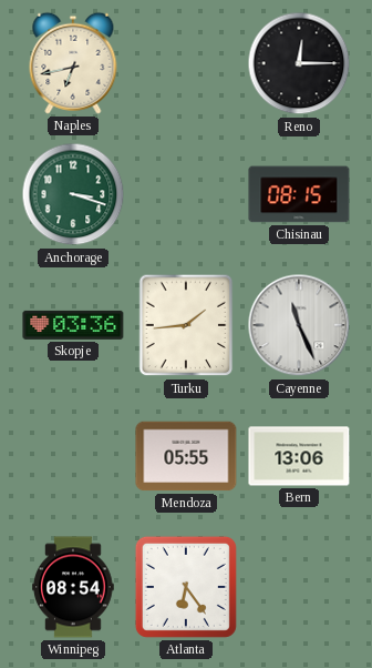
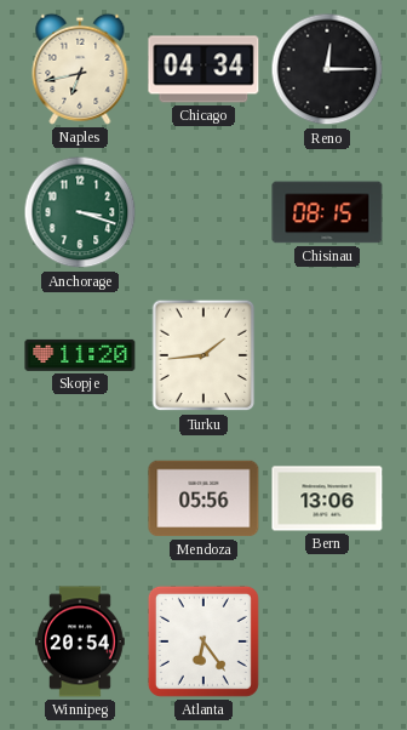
Chicago: none -> 04:34
Skopje: 03:36 -> 11:20
Cayenne: 11:26 -> none
Mendoza: 05:55 -> 05:56
Winnipeg: 08:54 -> 20:54
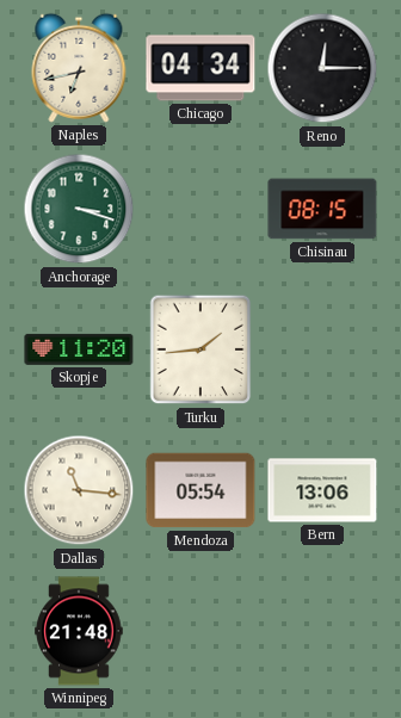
Dallas: none -> 11:16
Mendoza: 05:56 -> 05:54
Winnipeg: 20:54 -> 21:48
Atlanta: 6:24 -> none
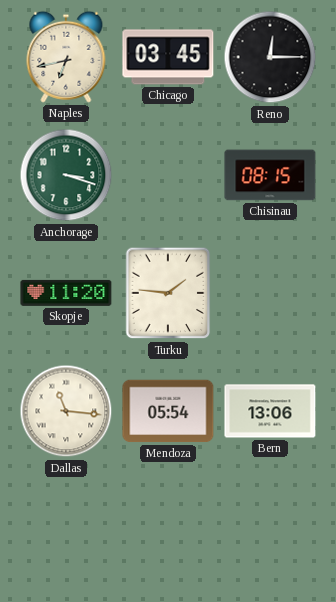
Chicago: 04:34 -> 03:45
Turku: 1:44 -> 1:46
Winnipeg: 21:48 -> none
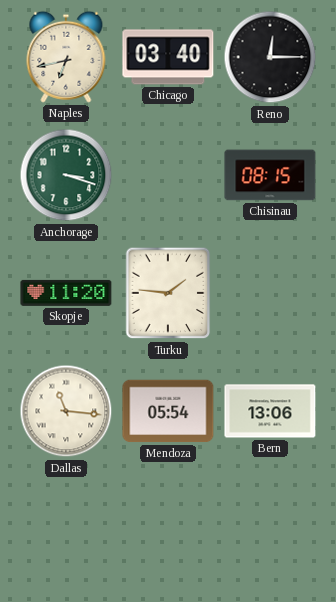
Chicago: 03:45 -> 03:40
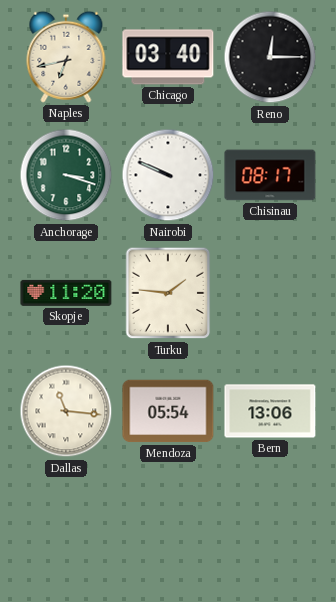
Nairobi: none -> 9:49
Chisinau: 08:15 -> 08:17
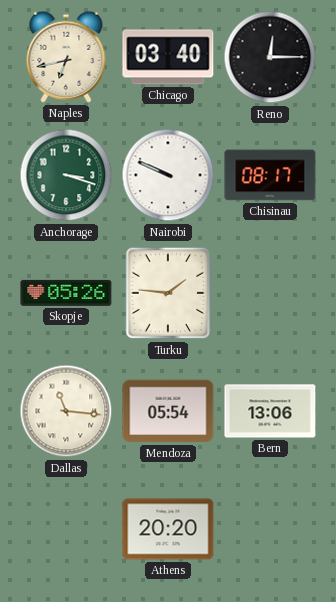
Skopje: 11:20 -> 05:26
Athens: none -> 20:20
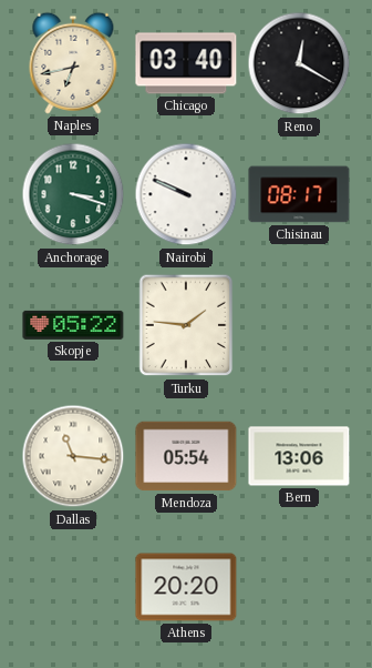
Reno: 12:15 -> 12:20
Skopje: 05:26 -> 05:22
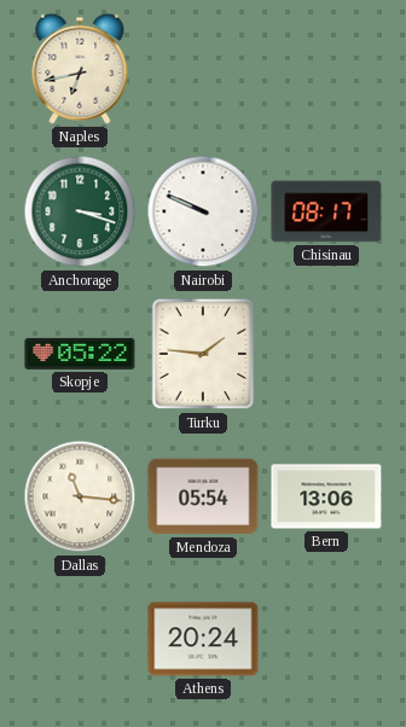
Chicago: 03:40 -> none
Reno: 12:20 -> none
Athens: 20:20 -> 20:24
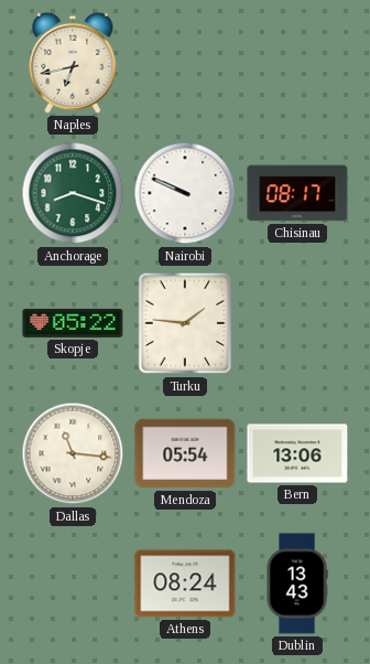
Anchorage: 3:18 -> 8:18
Athens: 20:24 -> 08:24
Dublin: none -> 13:43
